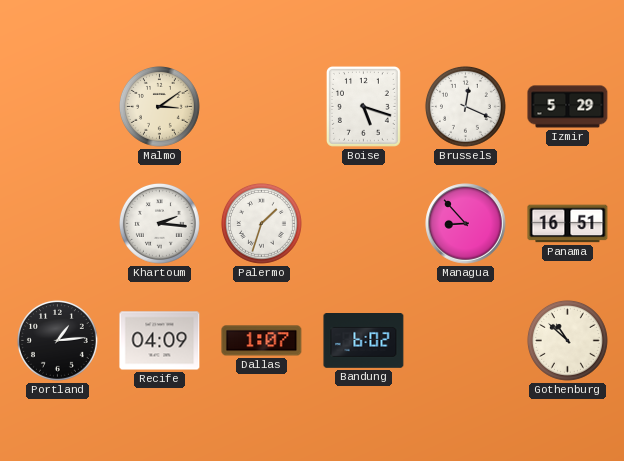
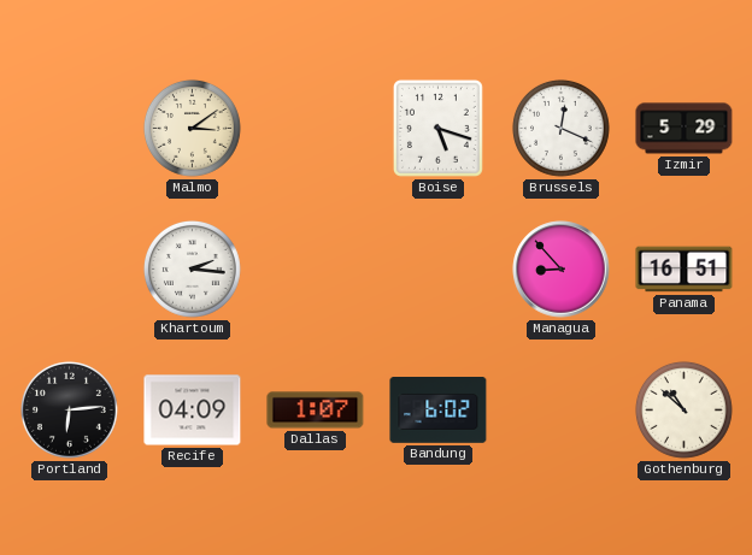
Palermo: 1:33 -> none
Portland: 1:14 -> 6:14
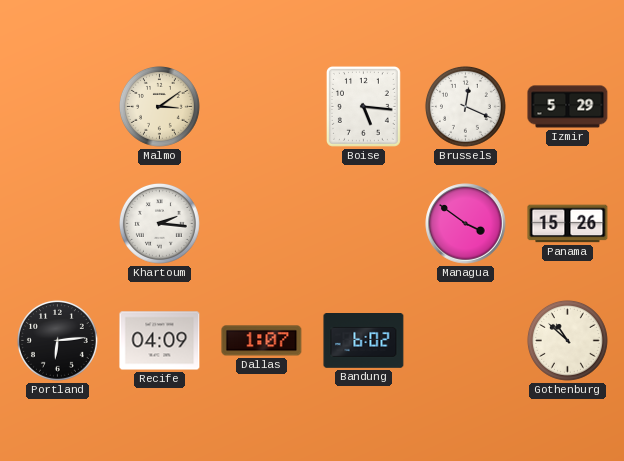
Boise: 5:18 -> 5:16
Managua: 8:53 -> 3:51
Panama: 16:51 -> 15:26
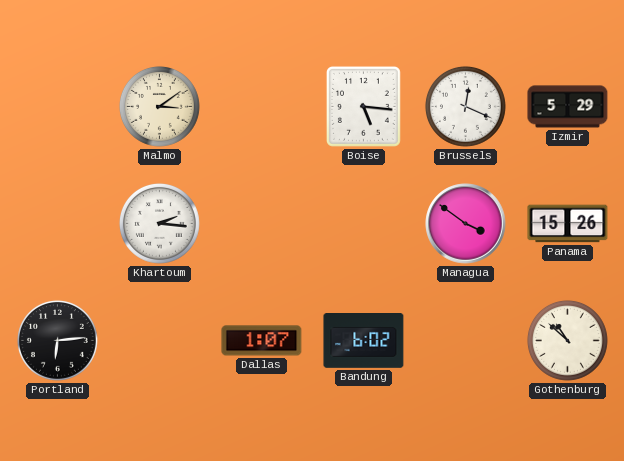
Recife: 04:09 -> none
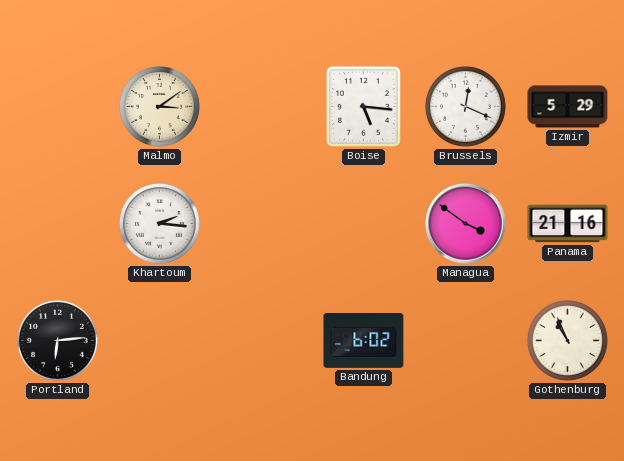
Panama: 15:26 -> 21:16
Dallas: 1:07 -> none
Gothenburg: 10:52 -> 10:56
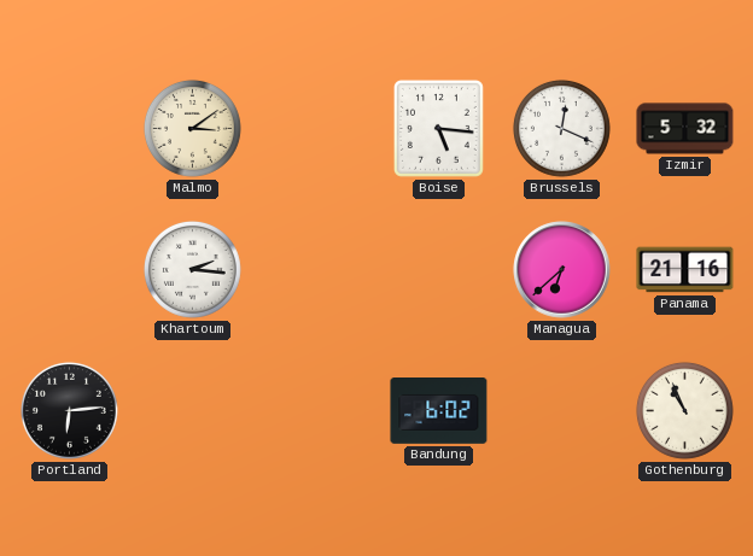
Izmir: 5:29 -> 5:32
Managua: 3:51 -> 6:38
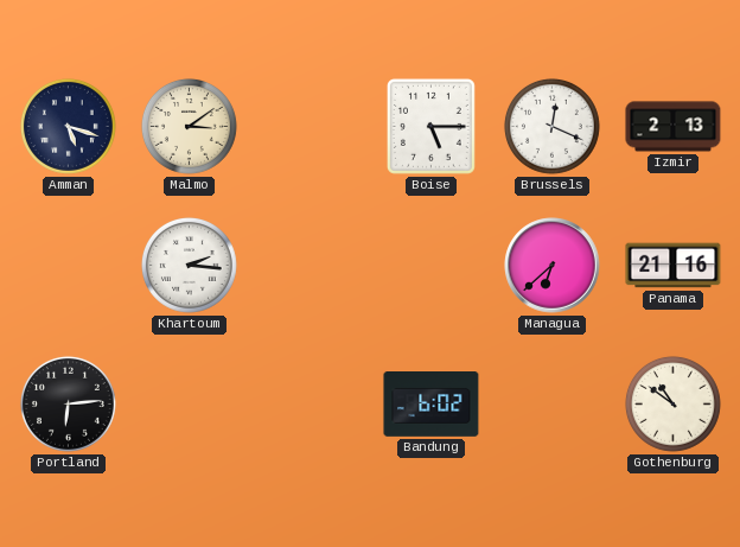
Amman: none -> 5:18
Boise: 5:16 -> 5:15
Izmir: 5:32 -> 2:13
Gothenburg: 10:56 -> 10:51
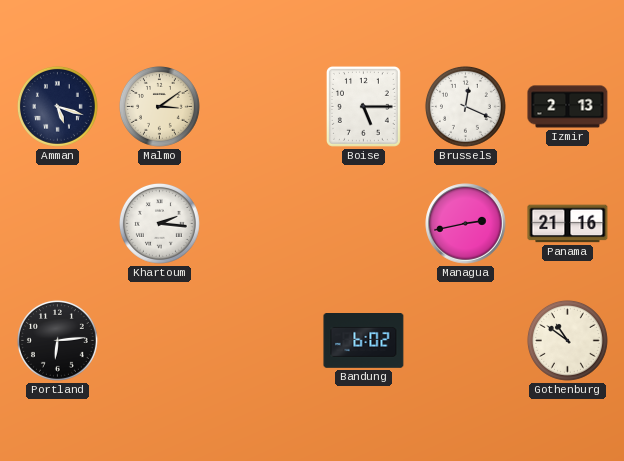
Managua: 6:38 -> 2:43
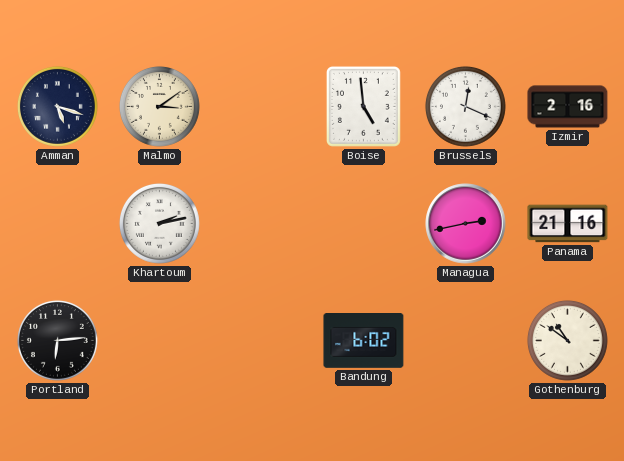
Boise: 5:15 -> 4:59
Izmir: 2:13 -> 2:16
Khartoum: 2:16 -> 2:13
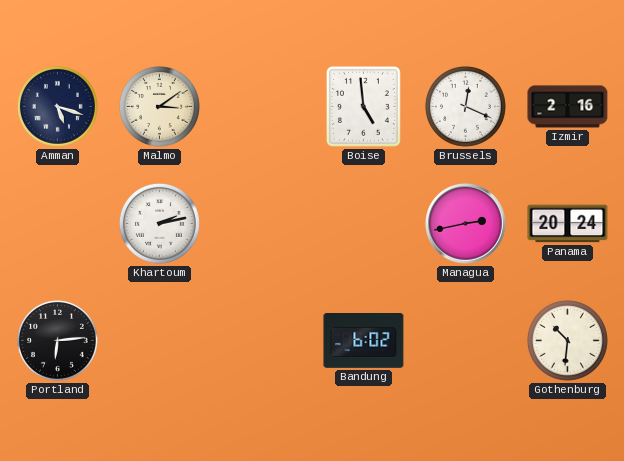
Panama: 21:16 -> 20:24
Gothenburg: 10:51 -> 10:31
